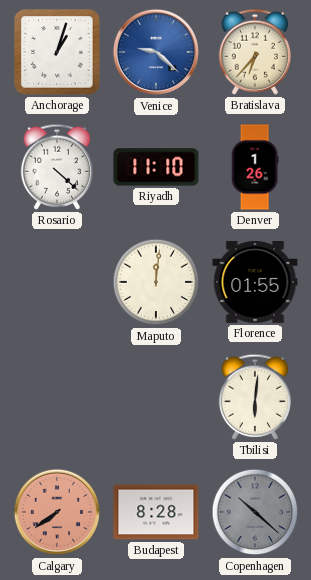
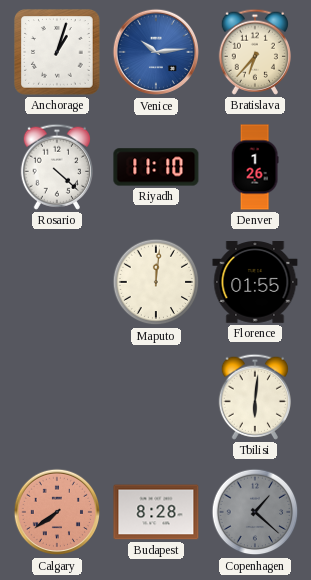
Venice: 9:22 -> 10:14
Copenhagen: 10:22 -> 1:22
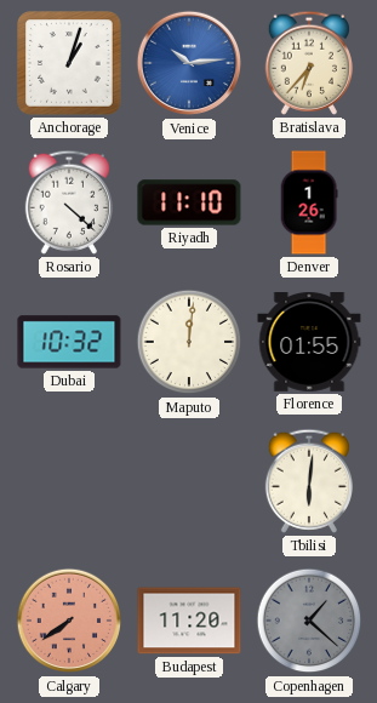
Dubai: none -> 10:32
Budapest: 8:28 -> 11:20
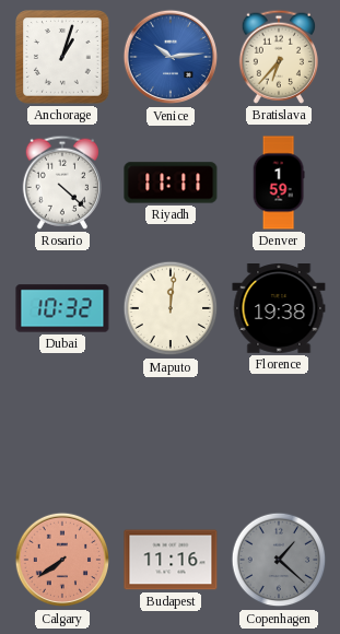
Riyadh: 11:10 -> 11:11
Denver: 1:26 -> 1:59
Florence: 01:55 -> 19:38
Tbilisi: 6:01 -> none
Budapest: 11:20 -> 11:16
